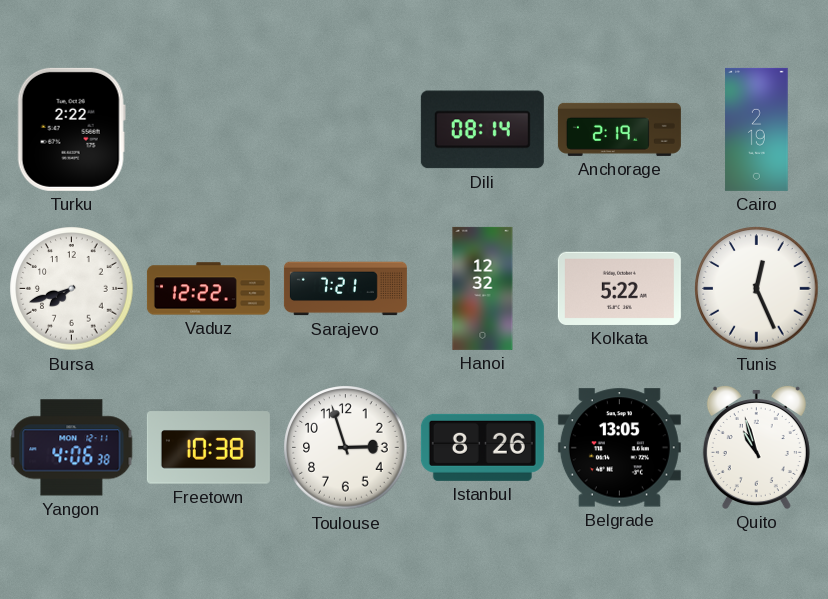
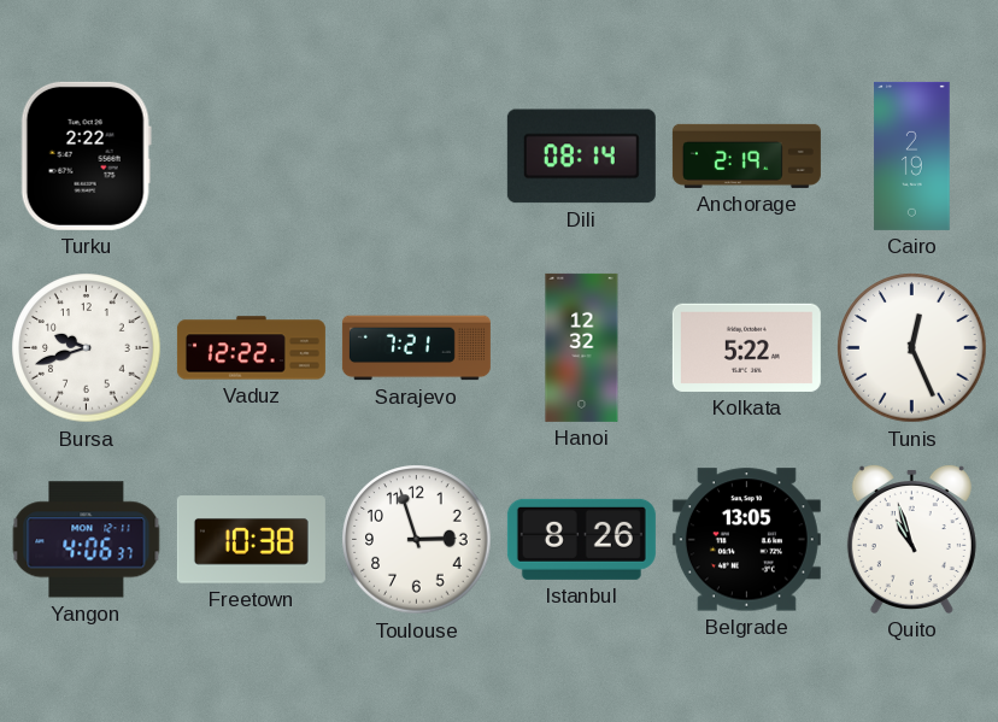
Bursa: 7:42 -> 9:42
Yangon: 4:06:38 -> 4:06:37
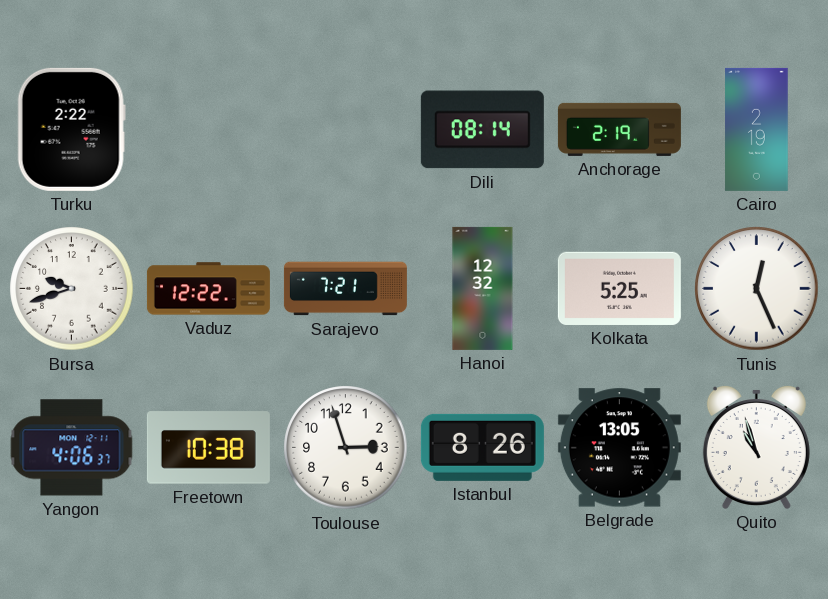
Kolkata: 5:22 -> 5:25
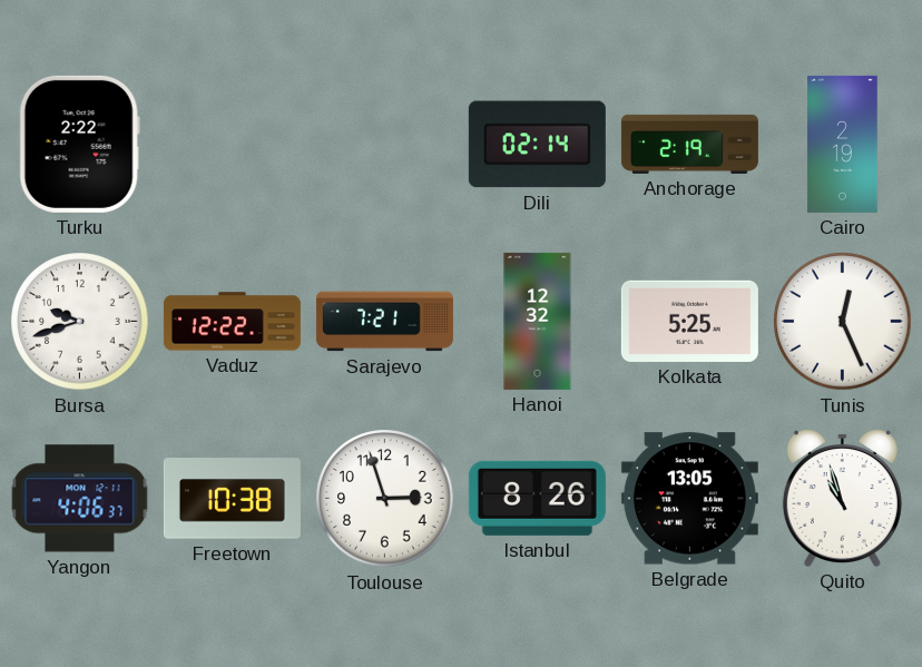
Dili: 08:14 -> 02:14
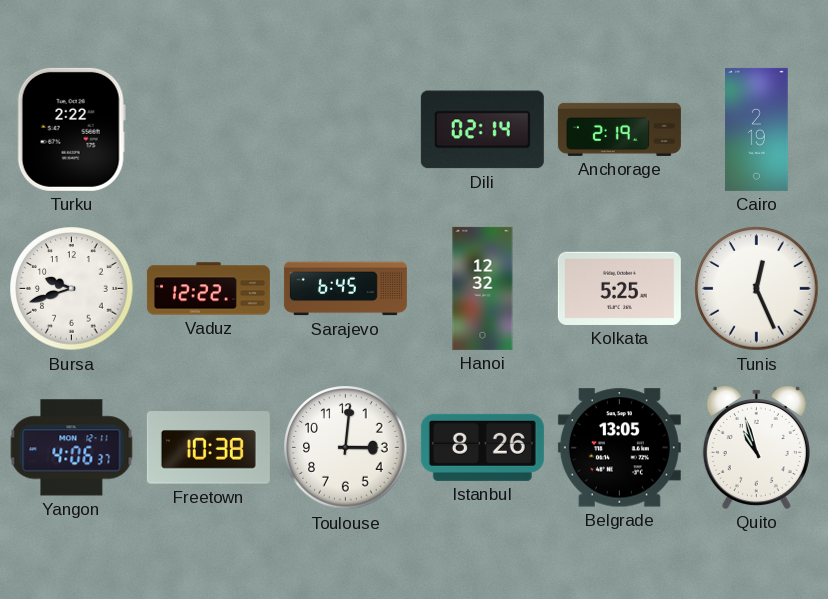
Sarajevo: 7:21 -> 6:45
Toulouse: 2:57 -> 3:01
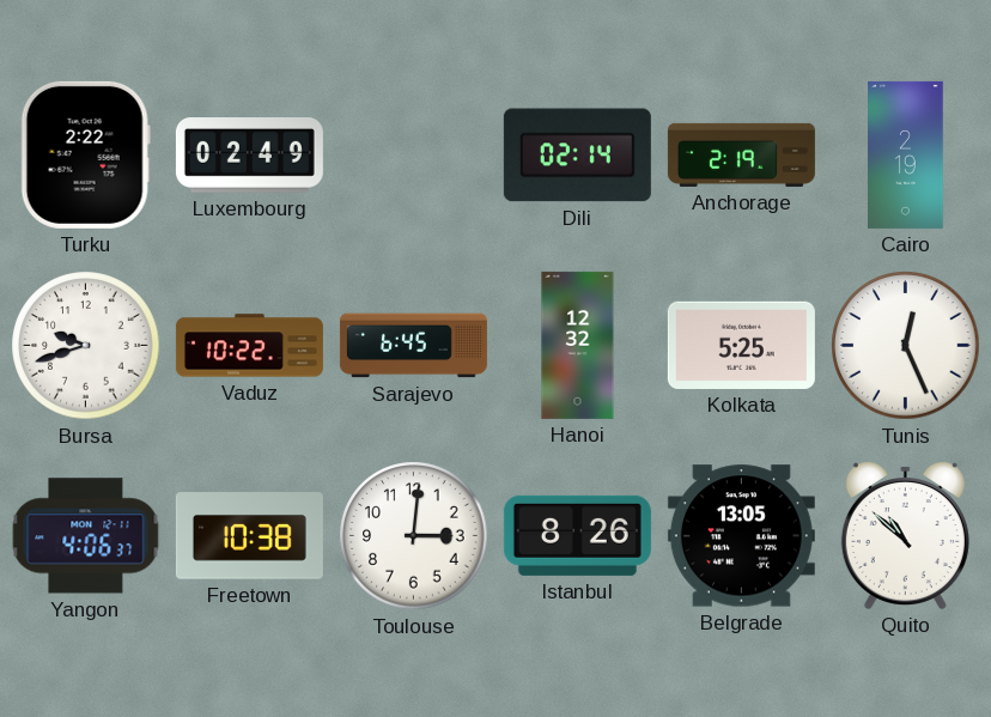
Luxembourg: none -> 02:49
Vaduz: 12:22 -> 10:22
Quito: 10:57 -> 10:52
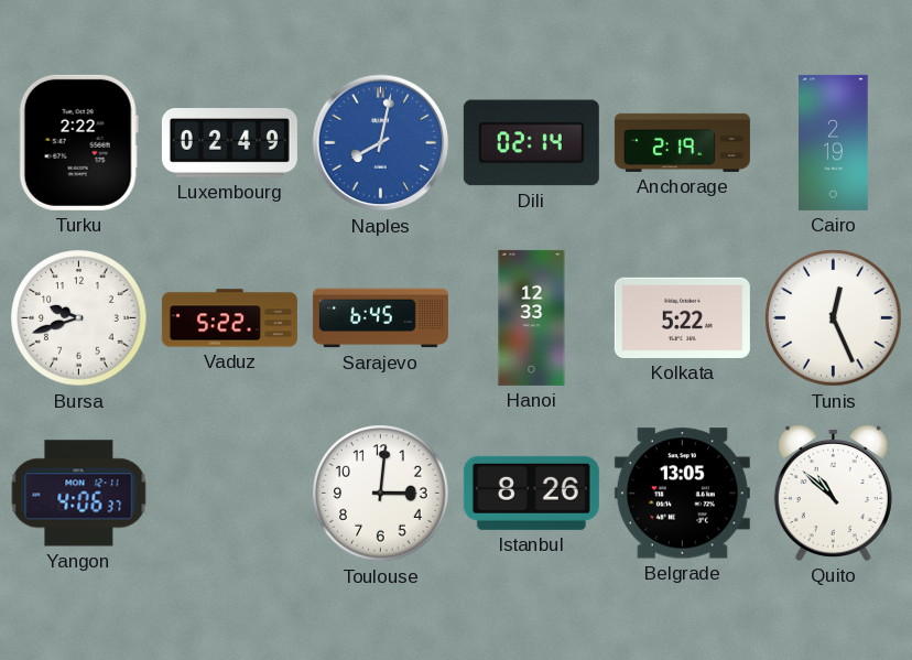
Naples: none -> 8:02
Vaduz: 10:22 -> 5:22
Hanoi: 12:32 -> 12:33
Kolkata: 5:25 -> 5:22
Freetown: 10:38 -> none
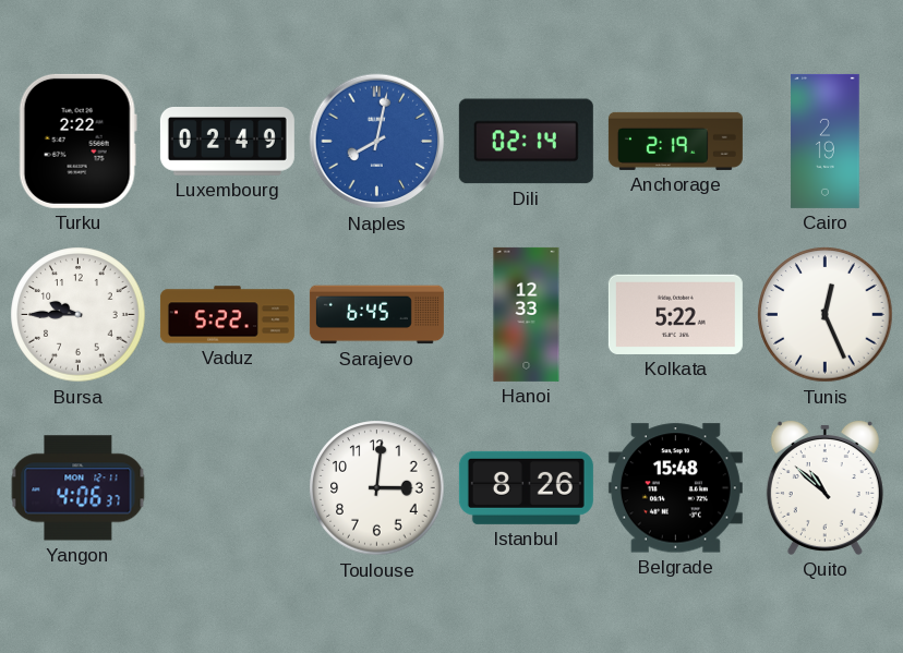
Bursa: 9:42 -> 9:45
Belgrade: 13:05 -> 15:48
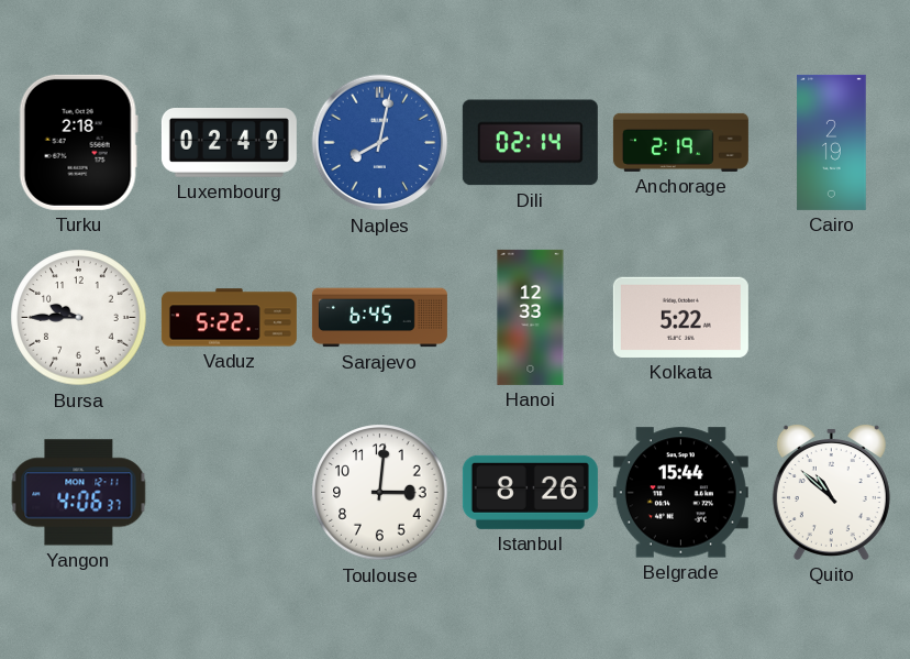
Turku: 2:22 -> 2:18
Tunis: 12:26 -> none
Belgrade: 15:48 -> 15:44
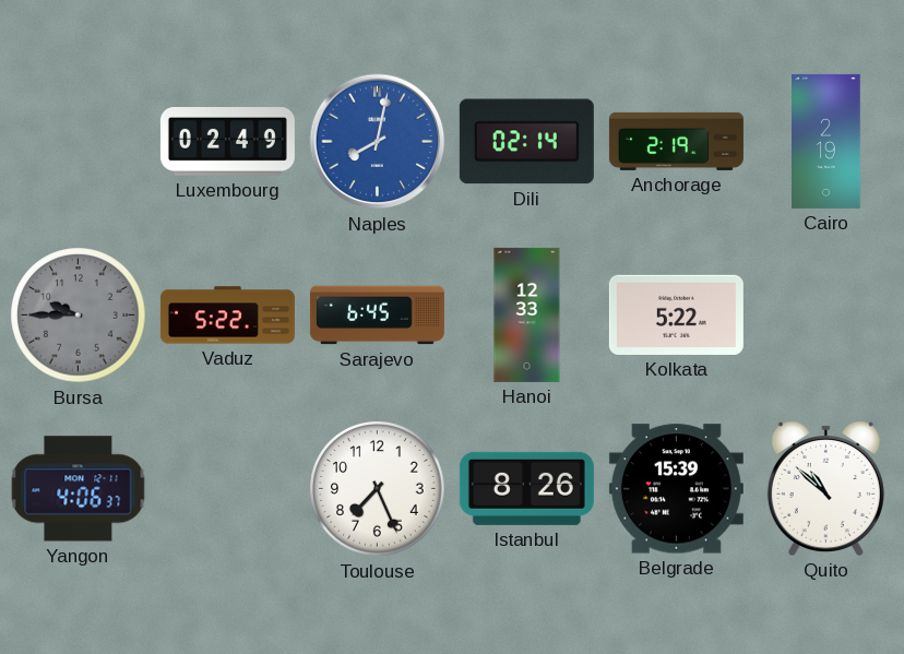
Turku: 2:18 -> none
Bursa dial: white -> grey
Toulouse: 3:01 -> 7:26
Belgrade: 15:44 -> 15:39
